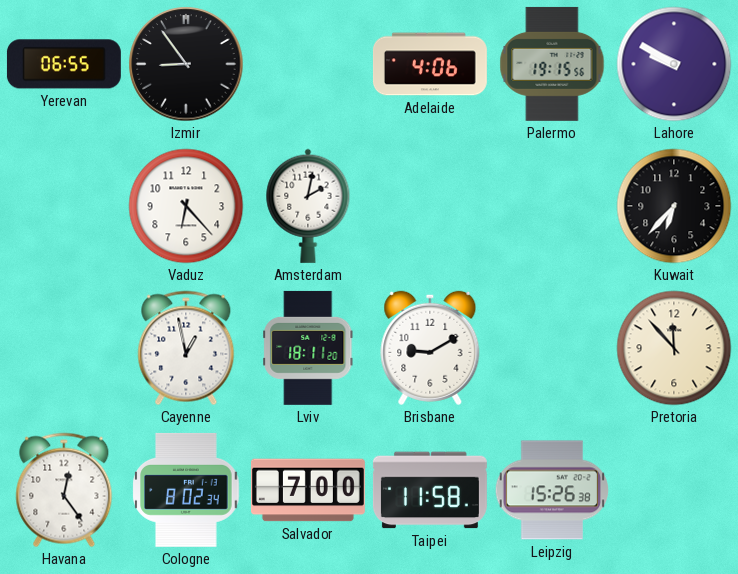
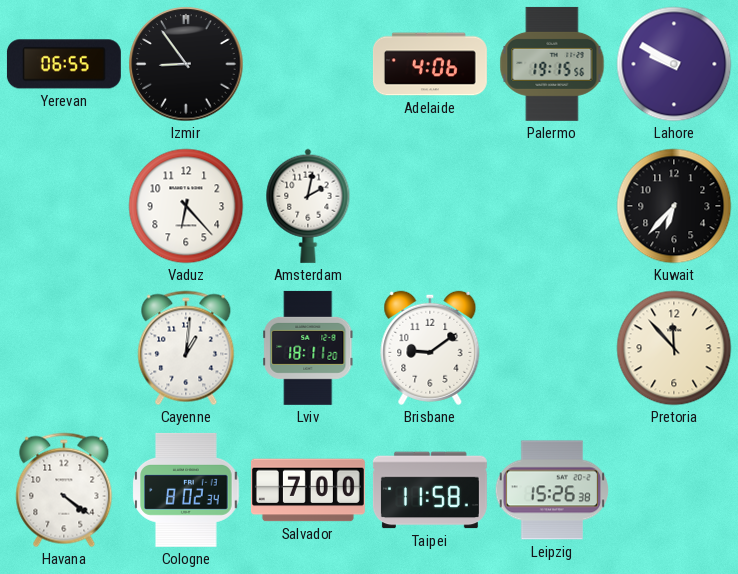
Cayenne: 12:58 -> 1:01
Brisbane: 9:10 -> 9:09
Havana: 12:24 -> 4:21
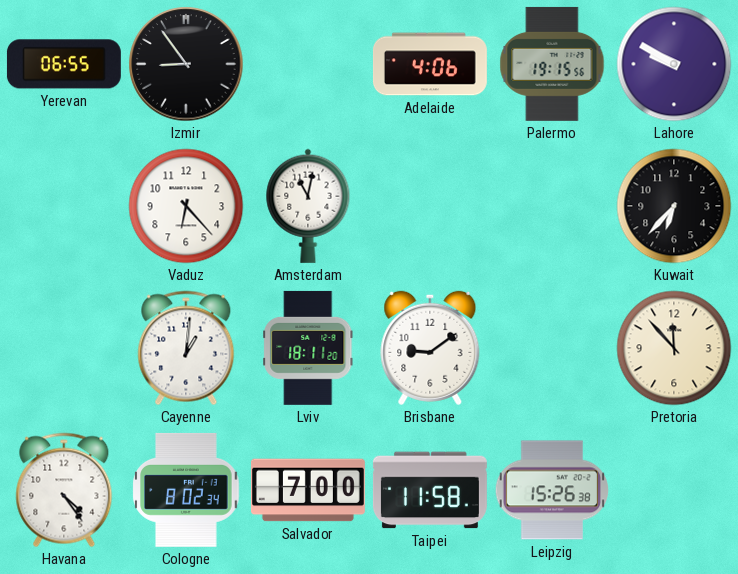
Amsterdam: 2:02 -> 11:02
Havana: 4:21 -> 4:24
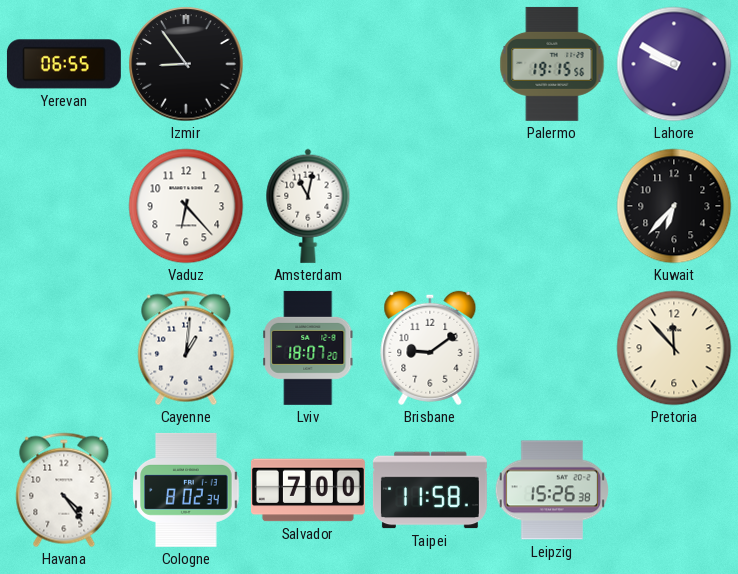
Adelaide: 4:06 -> none
Lviv: 18:11 -> 18:07
